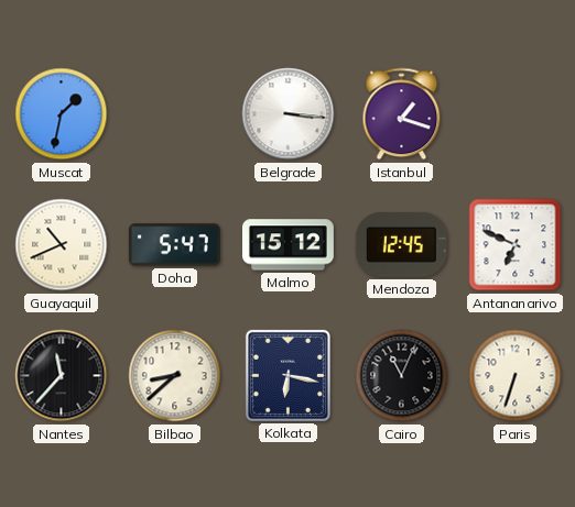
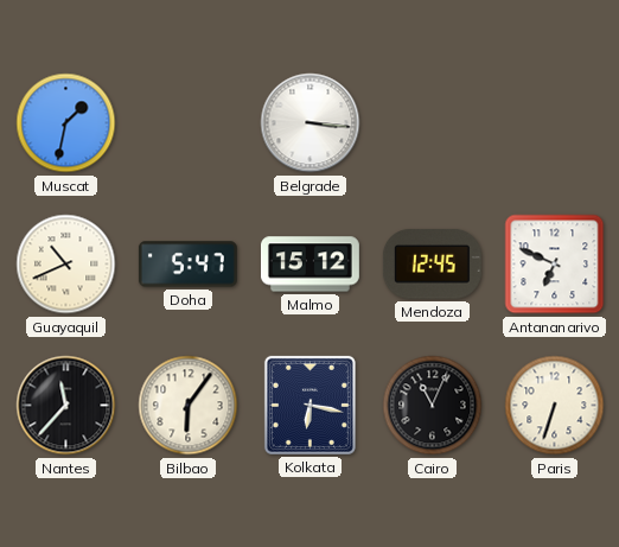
Istanbul: 1:18 -> none
Bilbao: 8:38 -> 6:06
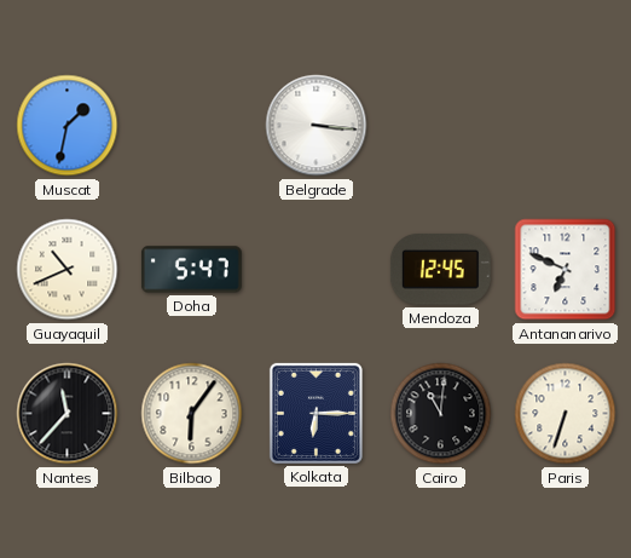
Malmo: 15:12 -> none
Kolkata: 6:17 -> 6:15
Cairo: 11:04 -> 11:01
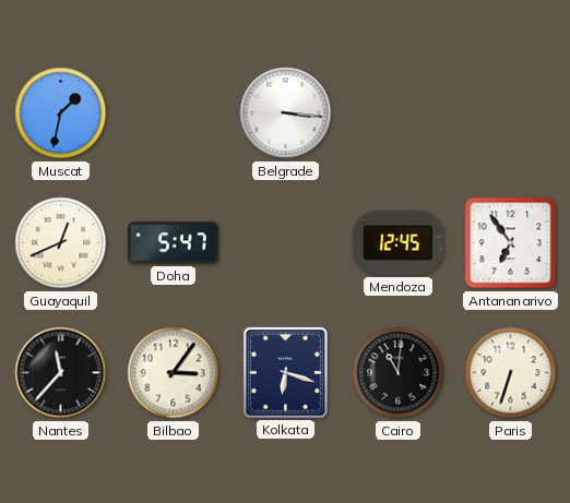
Guayaquil: 10:41 -> 12:41
Antananarivo: 6:49 -> 6:54
Bilbao: 6:06 -> 3:06
Kolkata: 6:15 -> 6:18
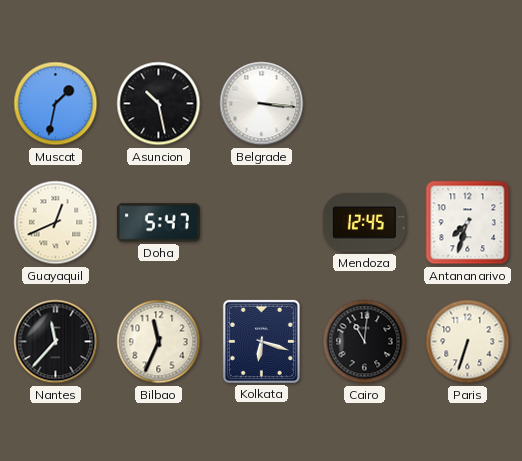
Asuncion: none -> 10:28
Antananarivo: 6:54 -> 7:33
Bilbao: 3:06 -> 11:34
